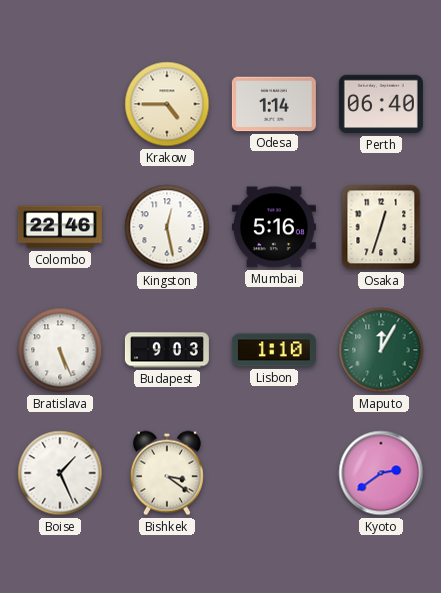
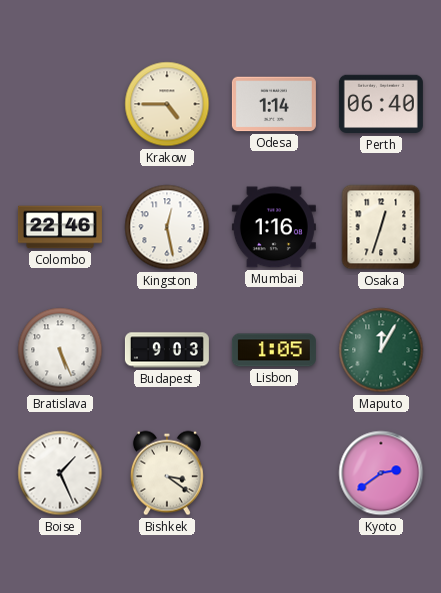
Mumbai: 5:16 -> 1:16
Lisbon: 1:10 -> 1:05
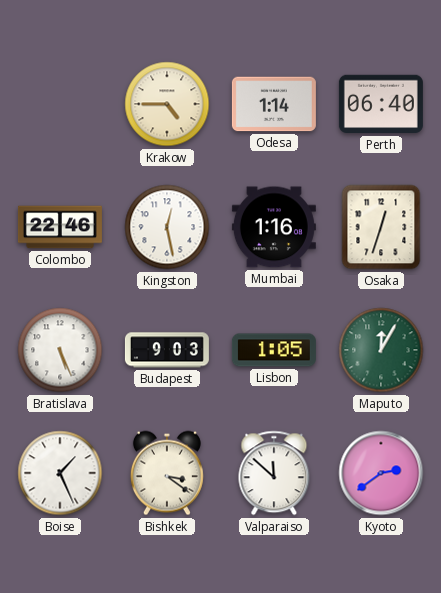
Valparaiso: none -> 11:52
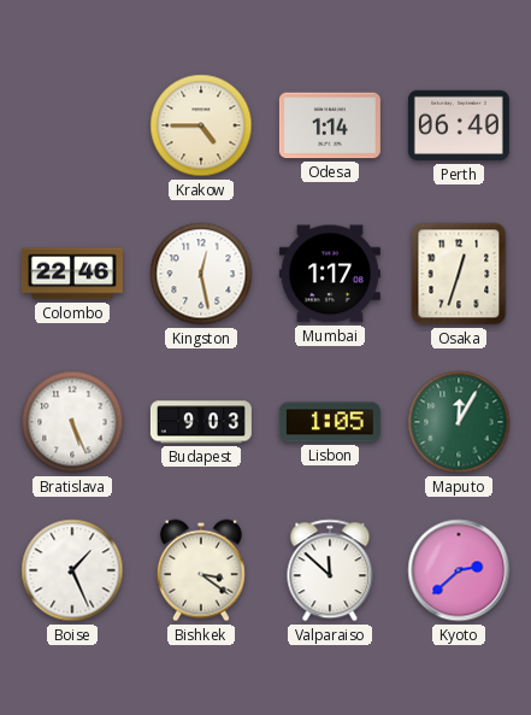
Mumbai: 1:16 -> 1:17
Kyoto: 2:39 -> 2:38
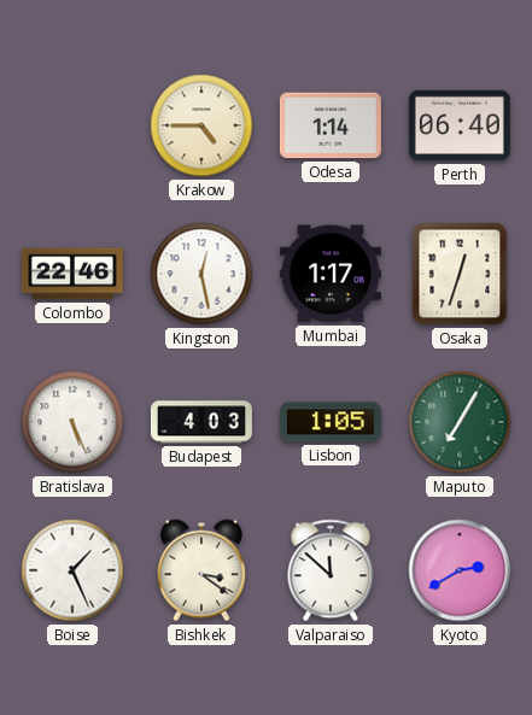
Budapest: 9:03 -> 4:03
Maputo: 12:05 -> 7:05
Kyoto: 2:38 -> 2:40
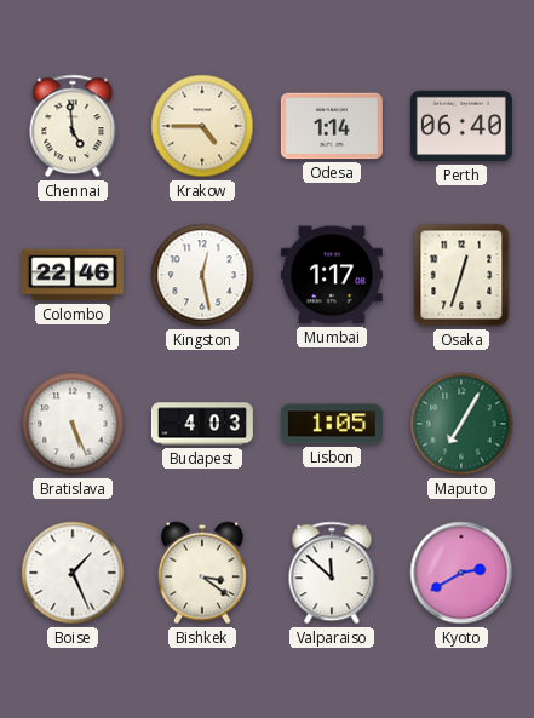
Chennai: none -> 4:59
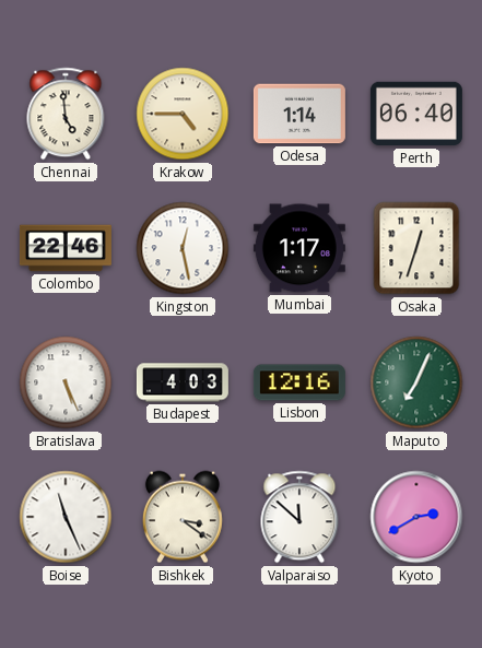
Lisbon: 1:05 -> 12:16
Maputo: 7:05 -> 7:04
Boise: 1:26 -> 11:26
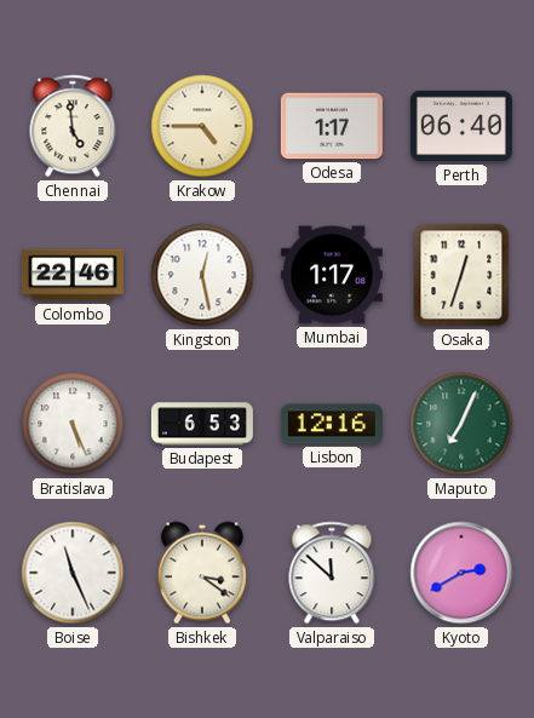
Odesa: 1:14 -> 1:17
Budapest: 4:03 -> 6:53
